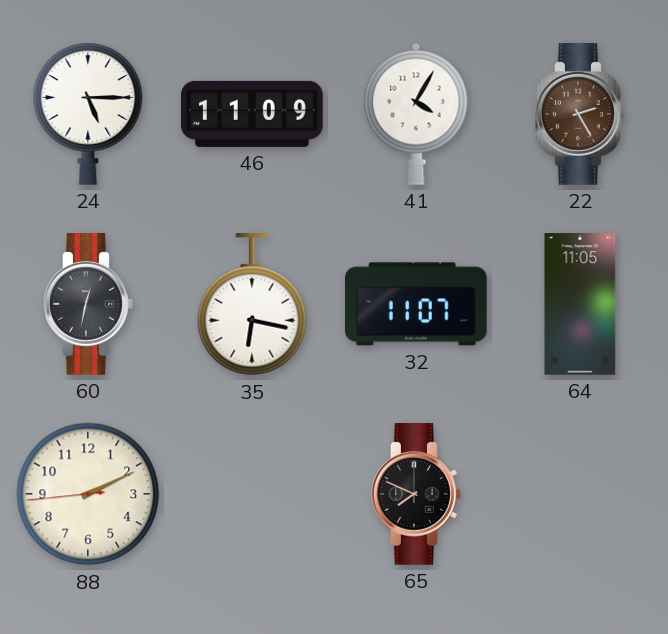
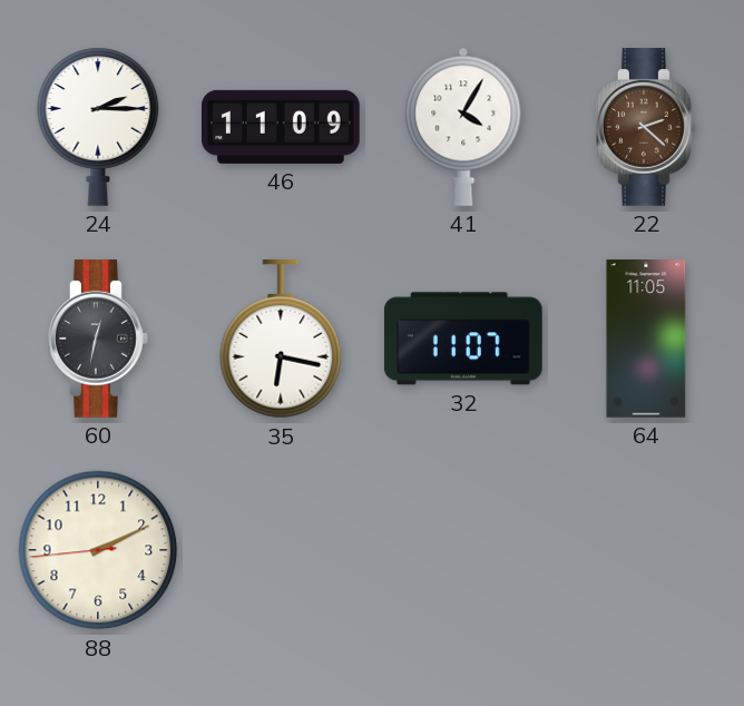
24: 5:15 -> 2:15
22: 2:25 -> 2:22
65: 7:49 -> none
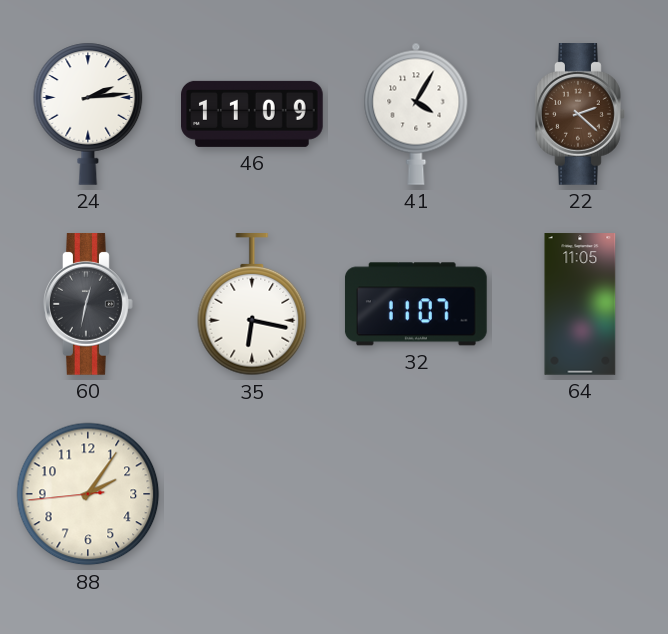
24: 2:15 -> 2:14
88: 2:10 -> 2:05
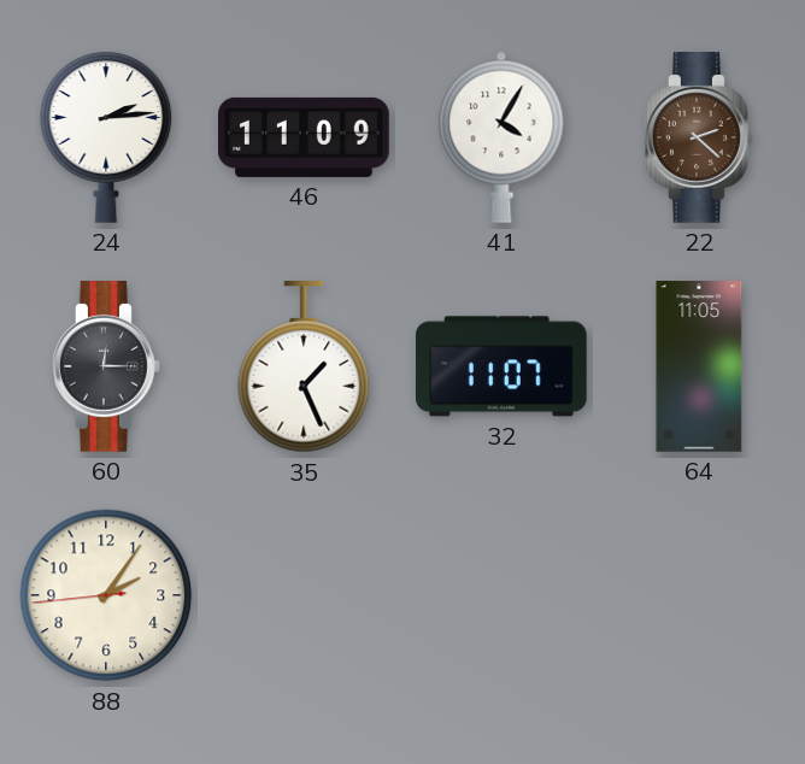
60: 12:32 -> 12:15
35: 6:17 -> 1:26
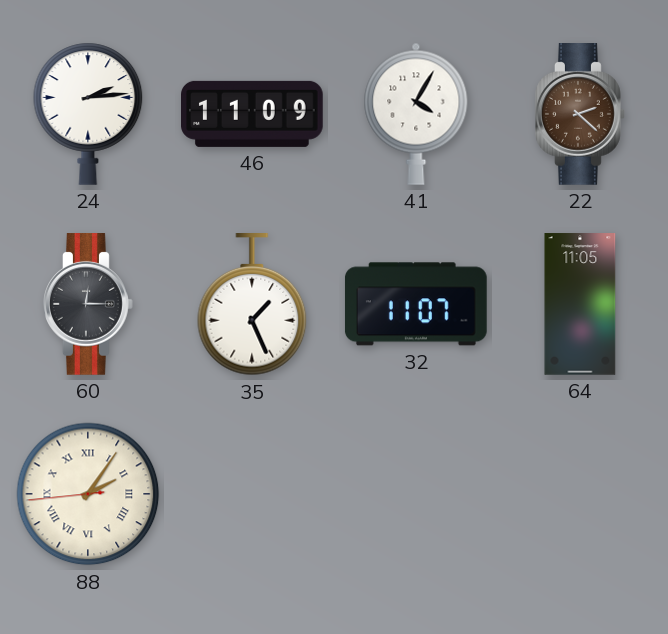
88 numerals: Arabic -> Roman
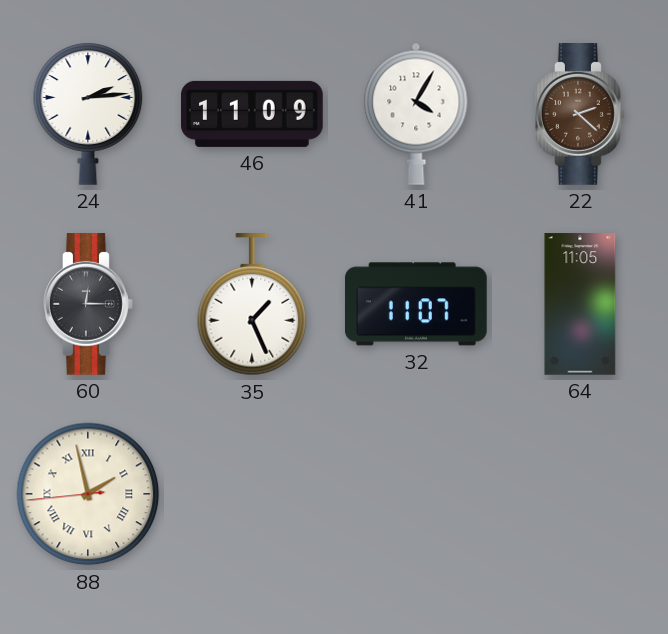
88: 2:05 -> 1:57
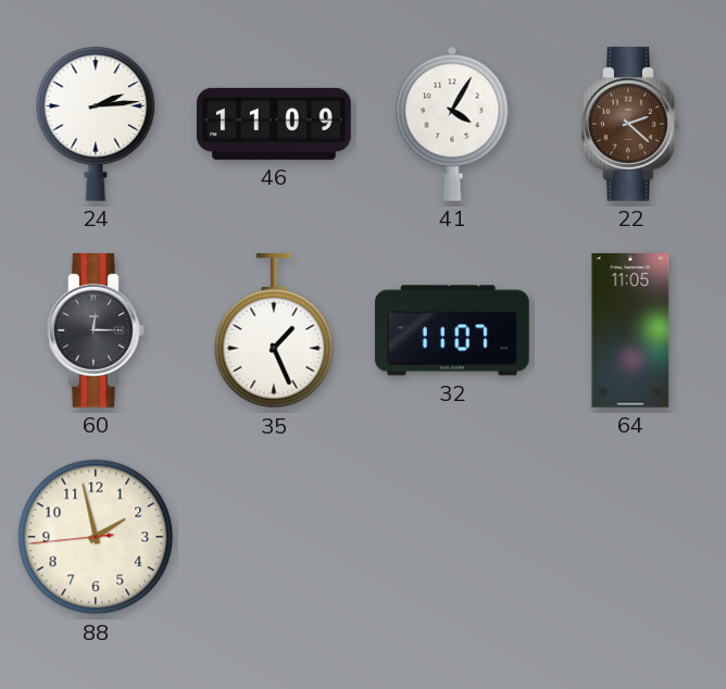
88 numerals: Roman -> Arabic
